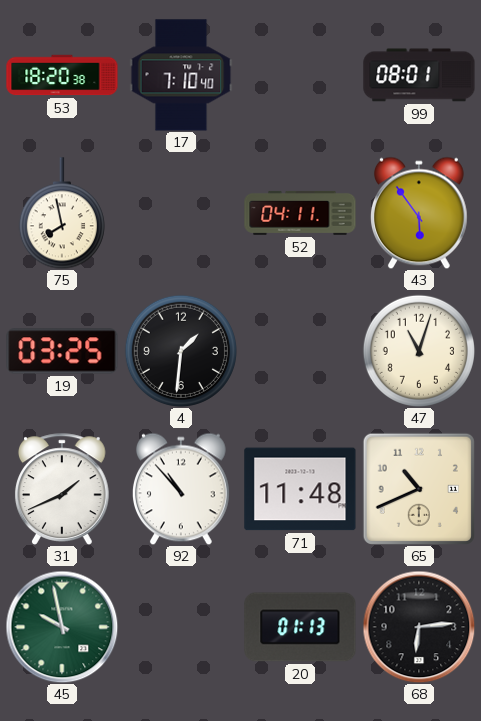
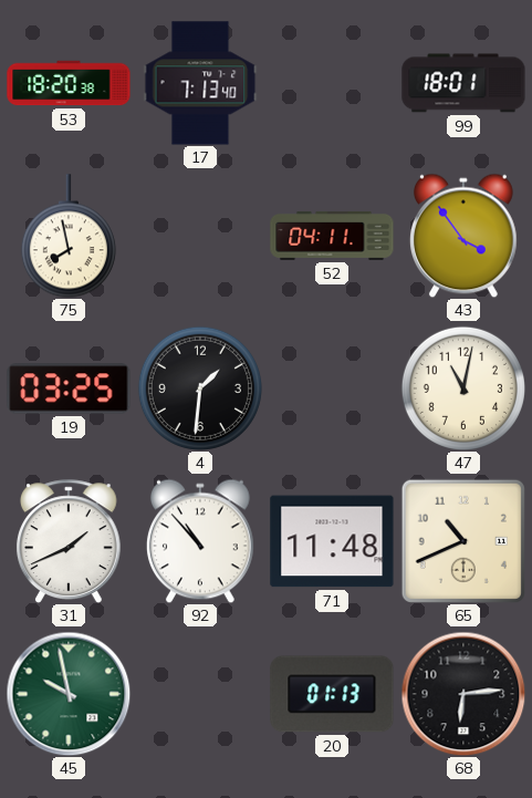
17: 7:10 -> 7:13
99: 08:01 -> 18:01
43: 5:54 -> 3:54
47: 11:03 -> 11:02
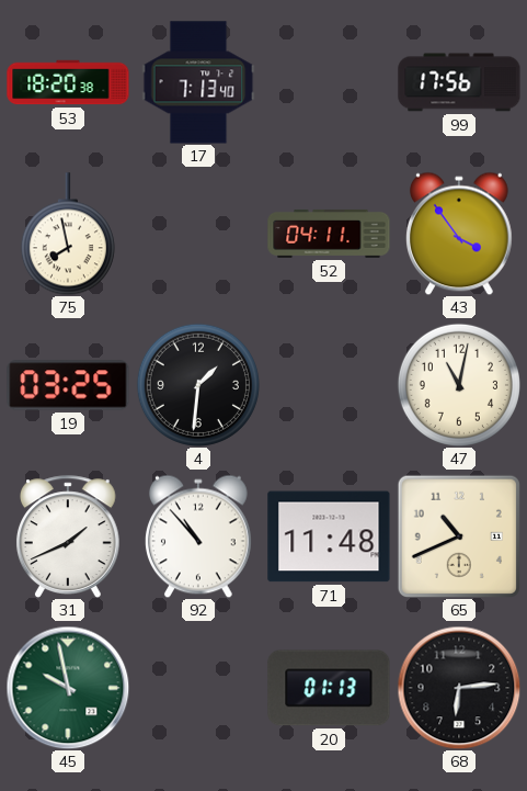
99: 18:01 -> 17:56
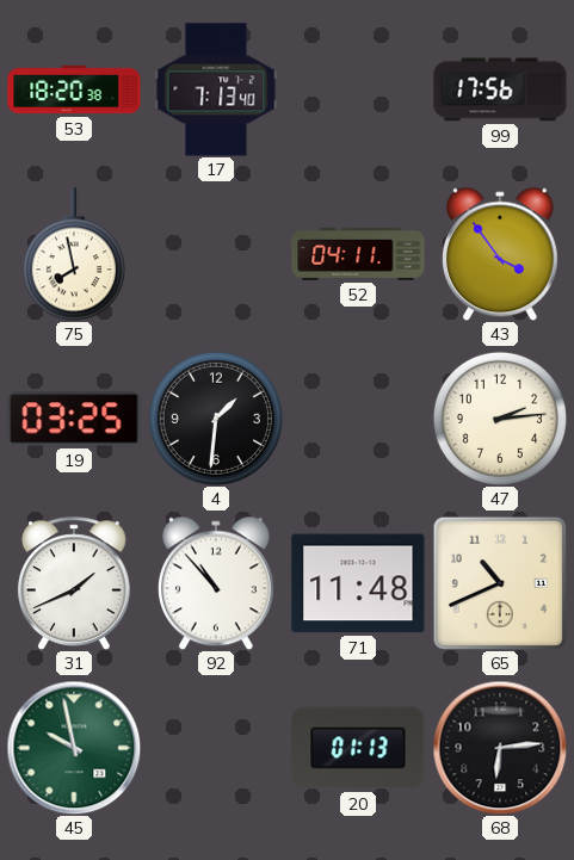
47: 11:02 -> 2:14
